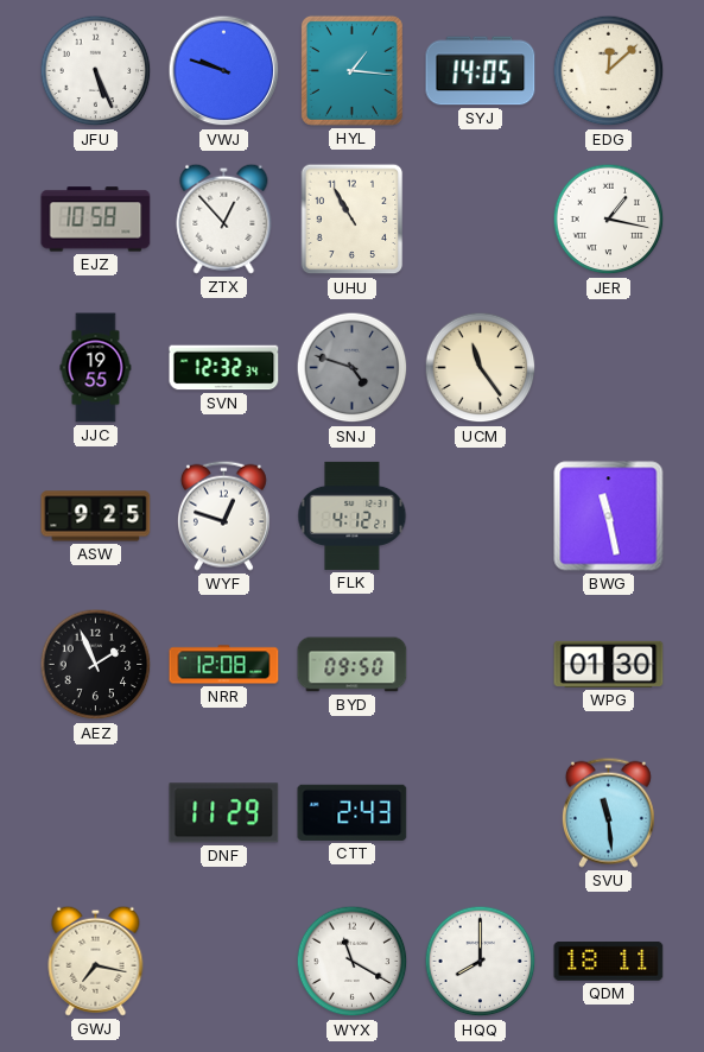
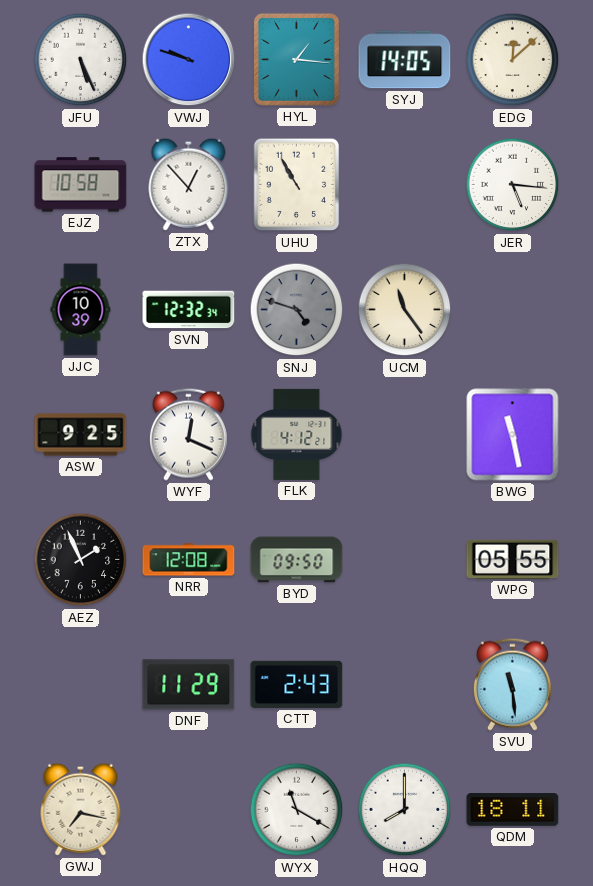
JER: 1:17 -> 5:16
JJC: 19:55 -> 10:39
WYF: 12:48 -> 12:19
WPG: 01:30 -> 05:55
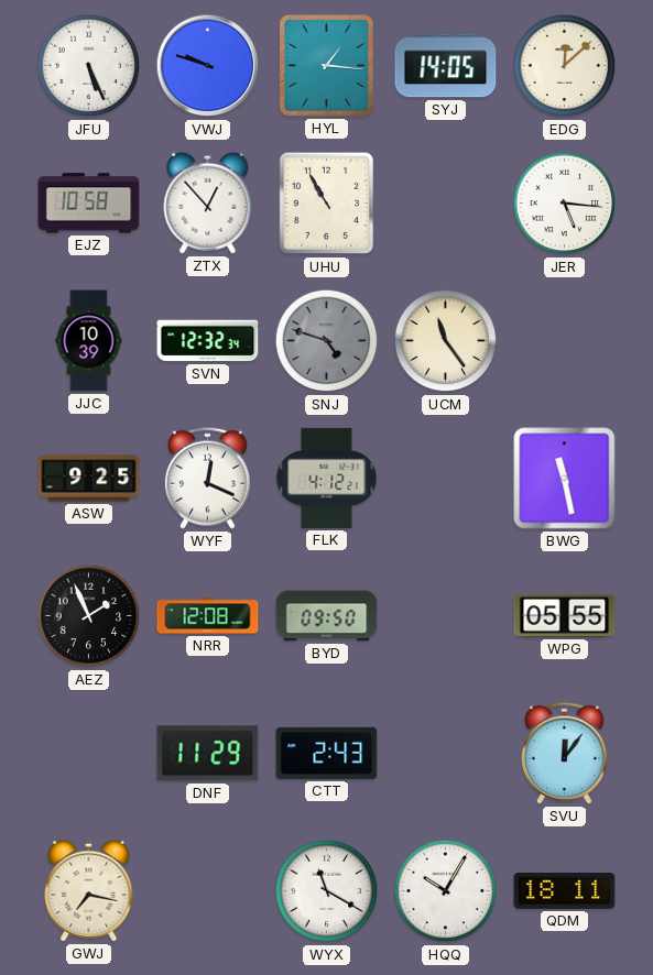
SVU: 11:29 -> 12:06
HQQ: 8:00 -> 10:05
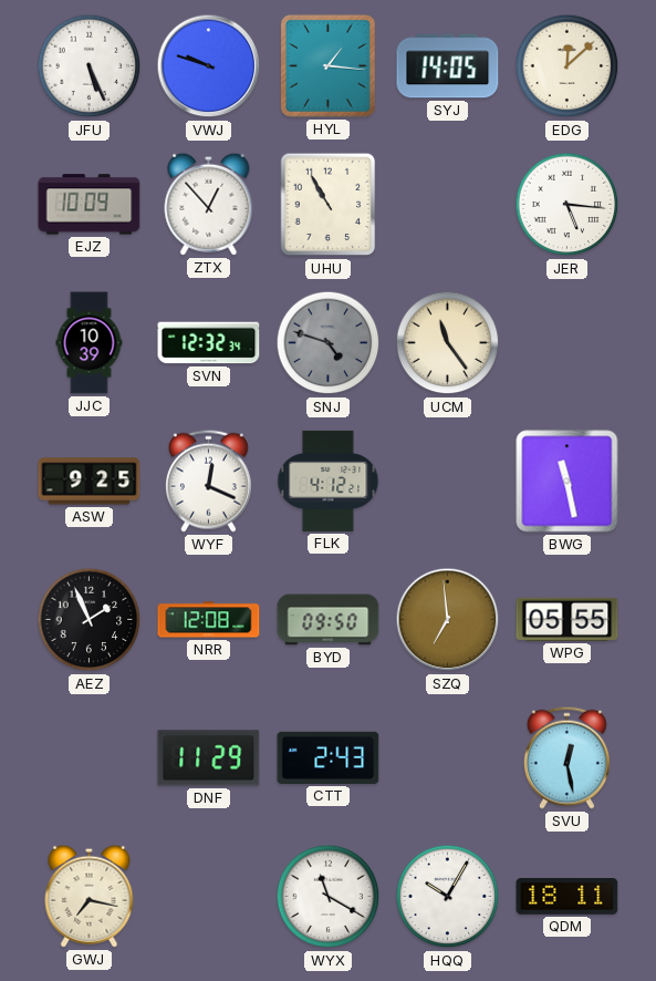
EJZ: 10:58 -> 10:09
SZQ: none -> 6:59
SVU: 12:06 -> 12:28
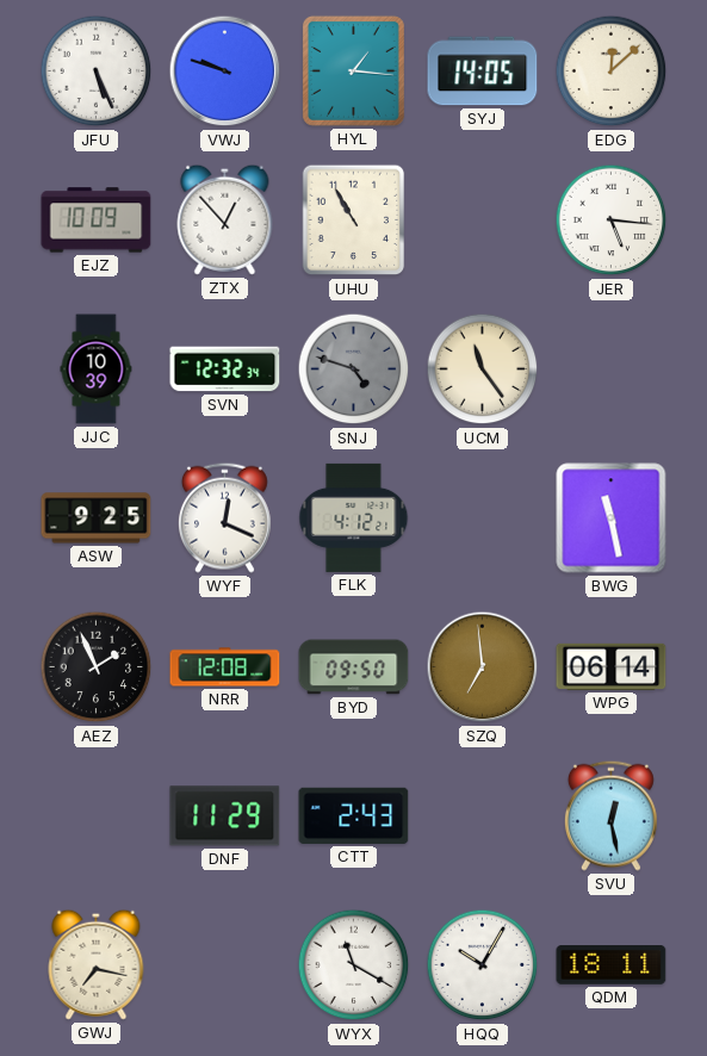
WPG: 05:55 -> 06:14
